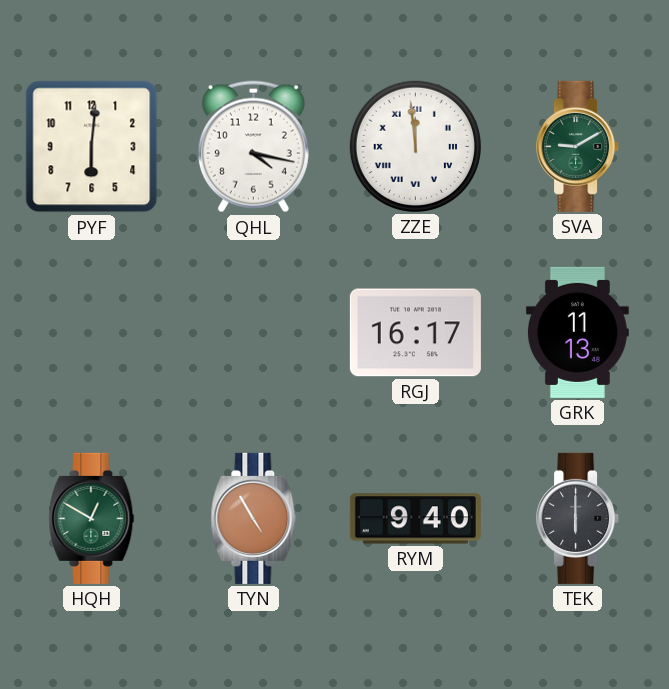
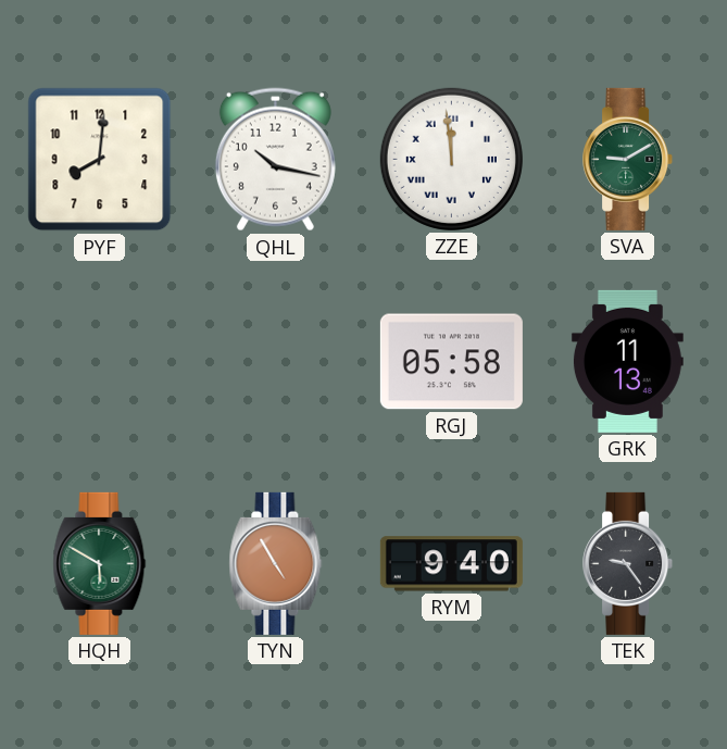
PYF: 6:01 -> 8:01
QHL: 4:17 -> 10:17
RGJ: 16:17 -> 05:58
HQH: 12:50 -> 5:50
TEK: 6:00 -> 9:24
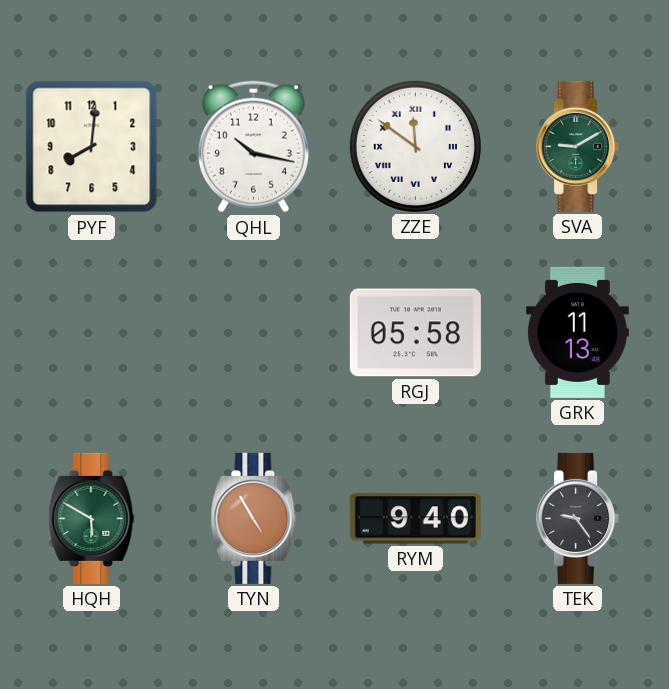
ZZE: 11:59 -> 11:51
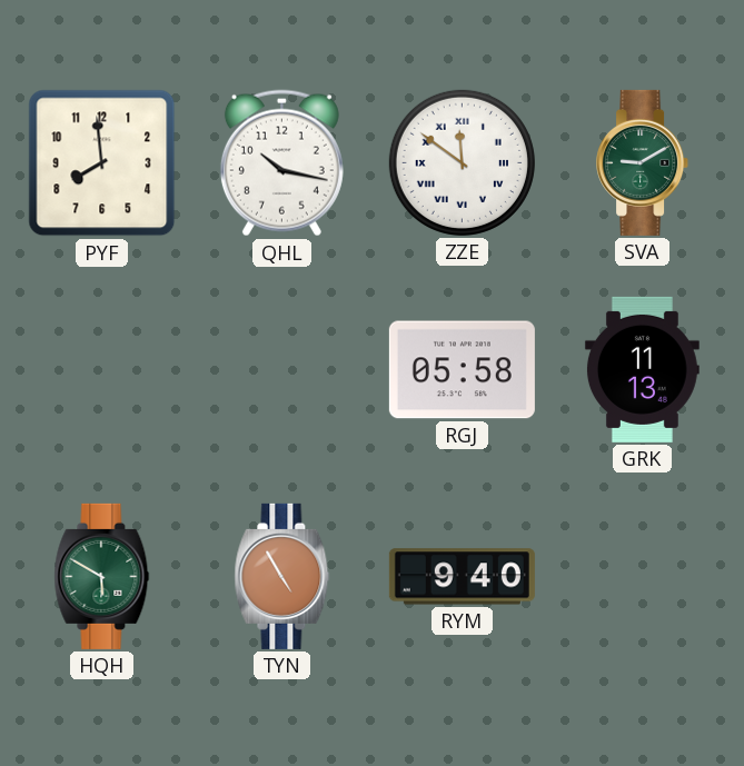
PYF: 8:01 -> 7:59
TEK: 9:24 -> none
